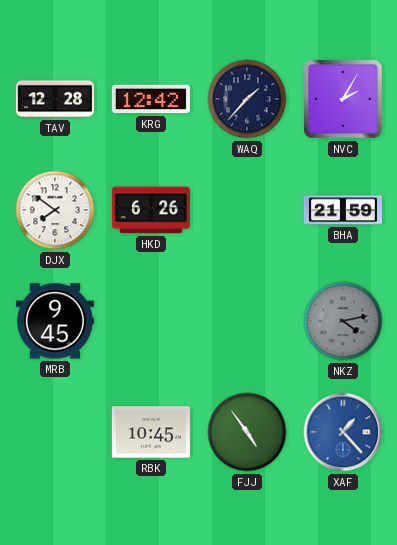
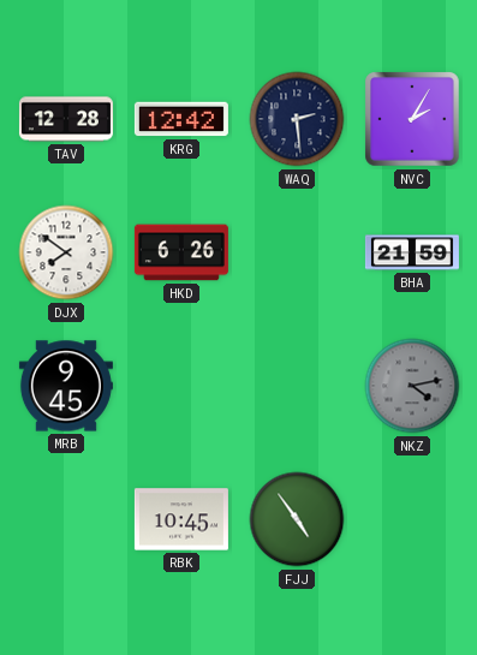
WAQ: 1:37 -> 2:29
XAF: 1:23 -> none
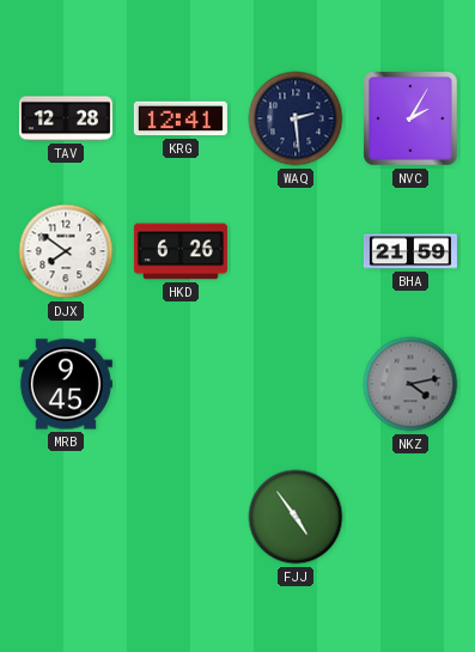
KRG: 12:42 -> 12:41
RBK: 10:45 -> none
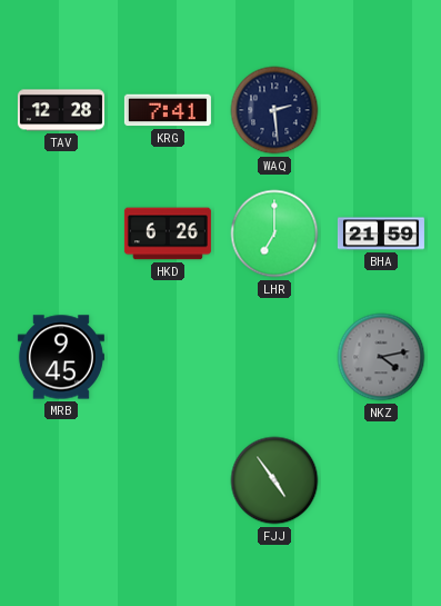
KRG: 12:41 -> 7:41
NVC: 2:05 -> none
DJX: 7:51 -> none
LHR: none -> 7:00
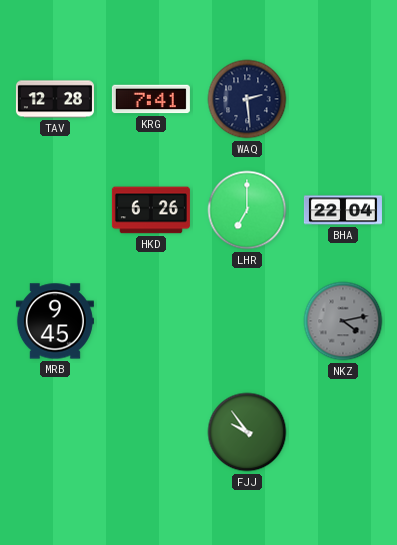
BHA: 21:59 -> 22:04
FJJ: 4:54 -> 9:54
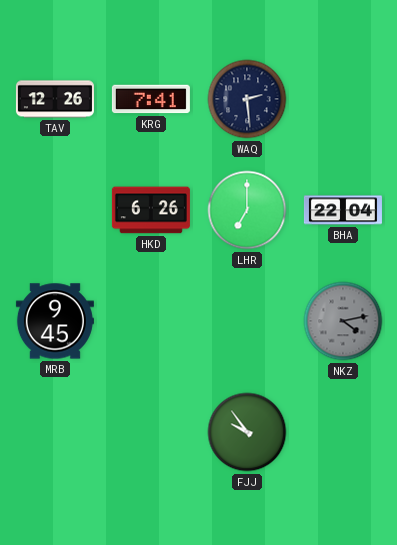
TAV: 12:28 -> 12:26
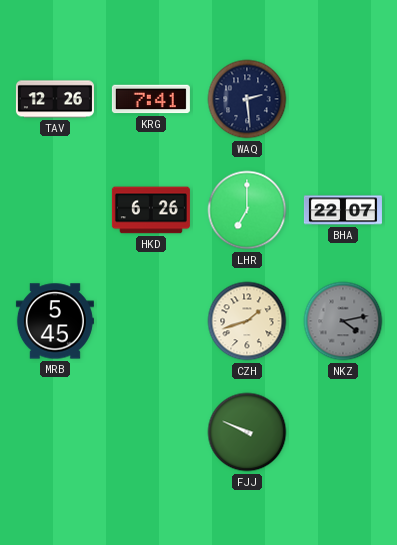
BHA: 22:04 -> 22:07
MRB: 9:45 -> 5:45
CZH: none -> 1:42
FJJ: 9:54 -> 9:49
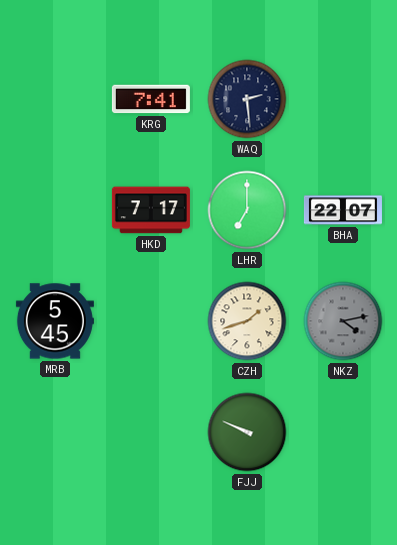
TAV: 12:26 -> none
HKD: 6:26 -> 7:17
